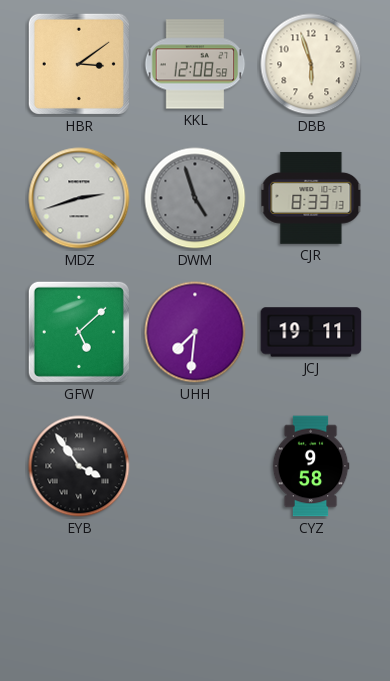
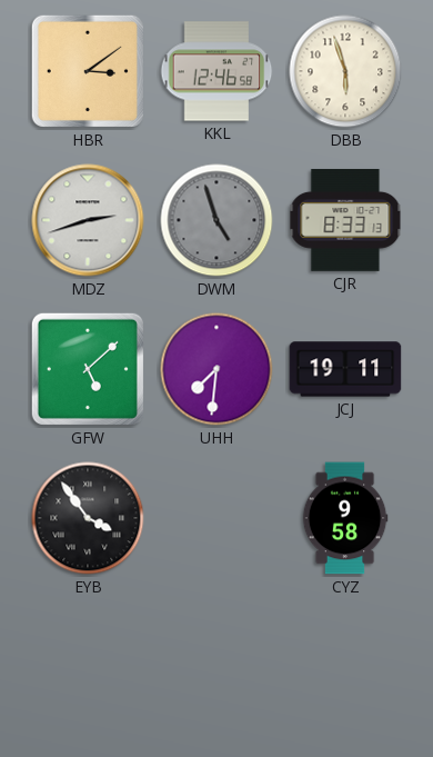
KKL: 12:08 -> 12:46
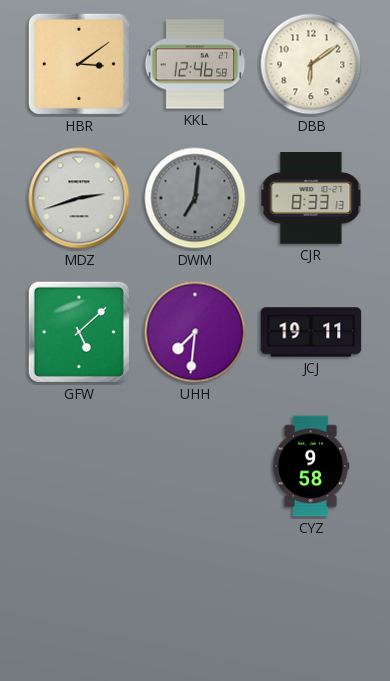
DBB: 5:57 -> 6:09
DWM: 4:57 -> 7:01
EYB: 3:54 -> none
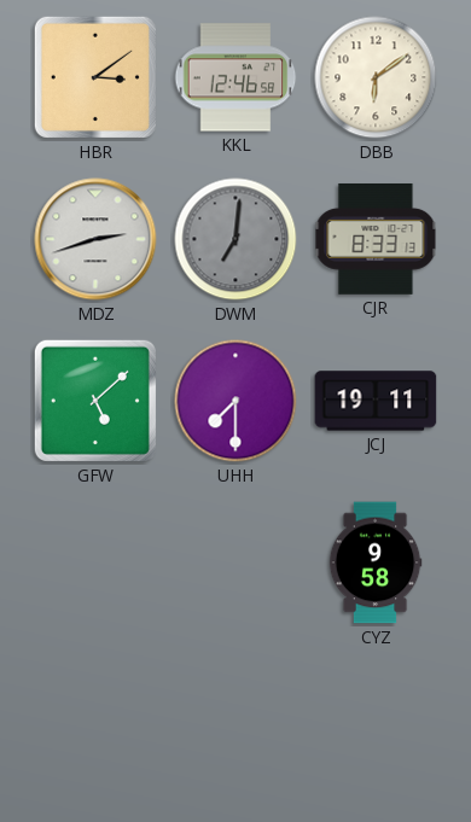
UHH: 7:31 -> 7:30
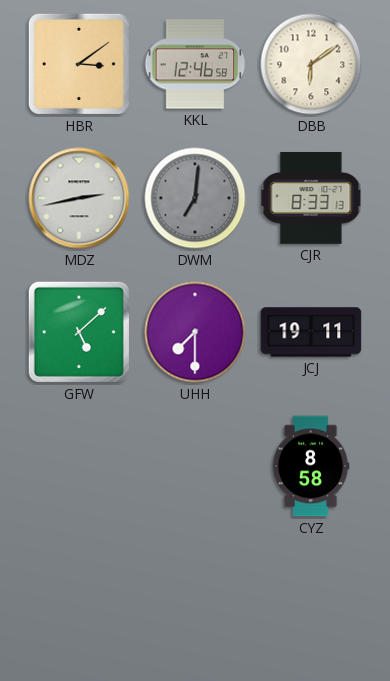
MDZ: 2:42 -> 2:43
CYZ: 9:58 -> 8:58
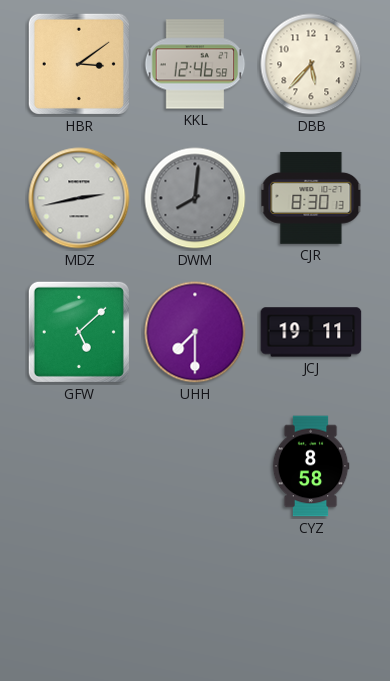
DBB: 6:09 -> 5:37
DWM: 7:01 -> 8:01
CJR: 8:33 -> 8:30
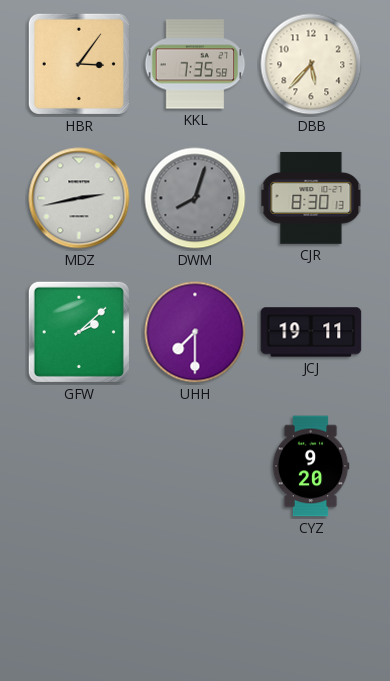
HBR: 3:09 -> 3:06
KKL: 12:46 -> 7:35
DWM: 8:01 -> 8:03
GFW: 5:08 -> 2:08
CYZ: 8:58 -> 9:20
